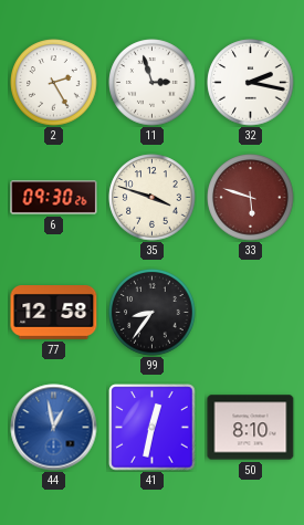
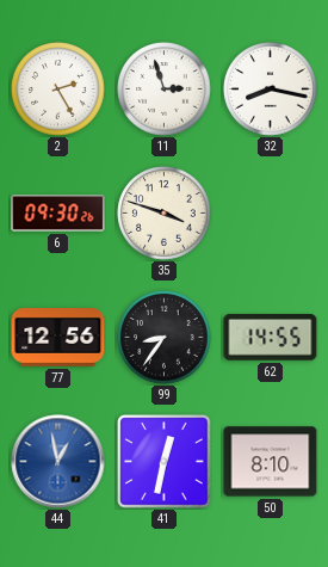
32: 2:17 -> 8:17
33: 5:48 -> none
77: 12:58 -> 12:56
62: none -> 14:55
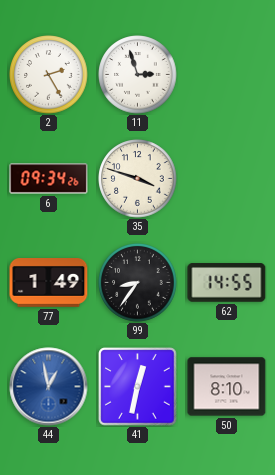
32: 8:17 -> none
6: 09:30 -> 09:34
77: 12:56 -> 1:49
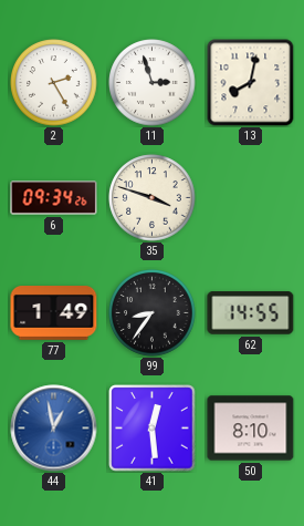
13: none -> 8:02
41: 12:32 -> 12:29
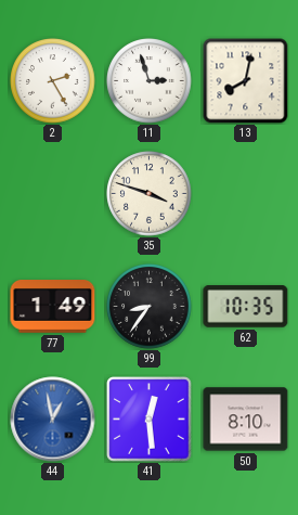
6: 09:34 -> none
62: 14:55 -> 10:35
